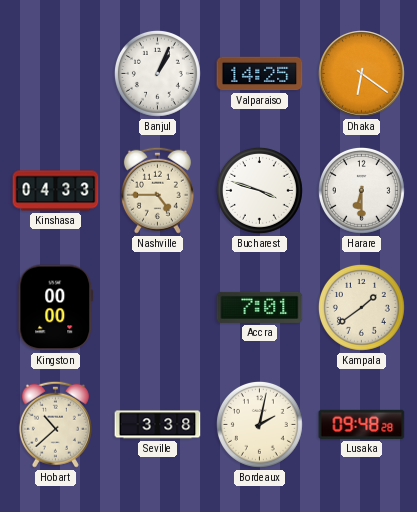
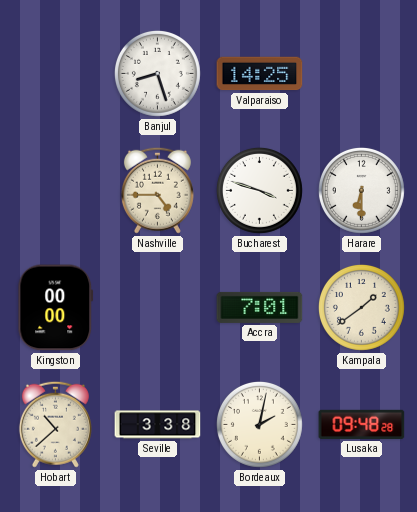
Banjul: 1:04 -> 8:27
Dhaka: 6:21 -> none
Kinshasa: 04:33 -> none
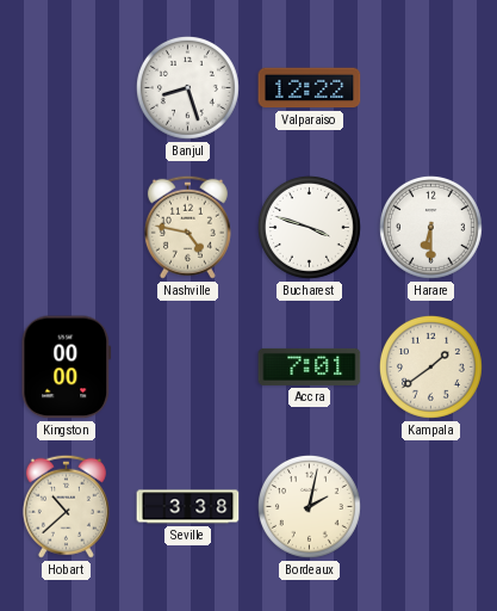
Valparaiso: 14:25 -> 12:22
Nashville: 4:45 -> 4:47
Lusaka: 09:48 -> none
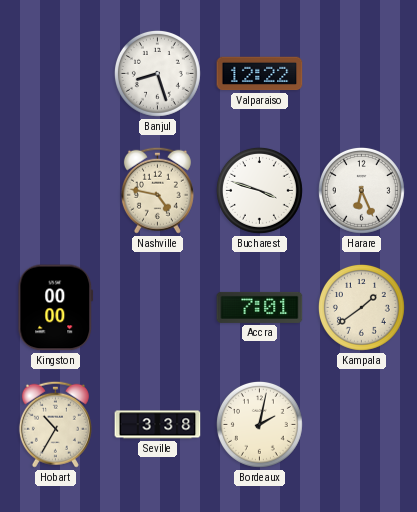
Harare: 6:30 -> 6:26
Hobart: 10:38 -> 10:35
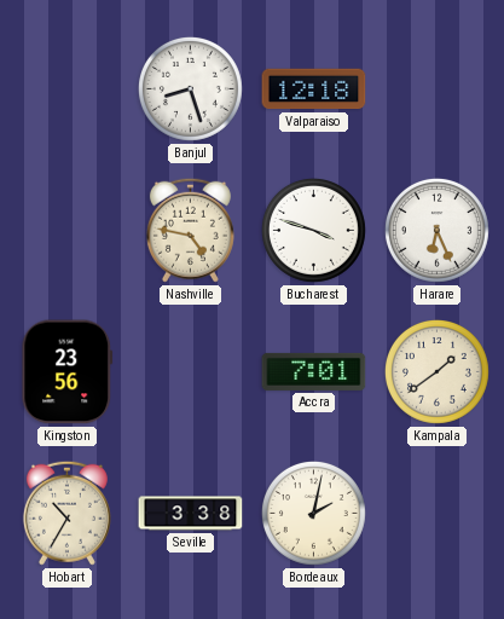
Valparaiso: 12:22 -> 12:18
Kingston: 00:00 -> 23:56
